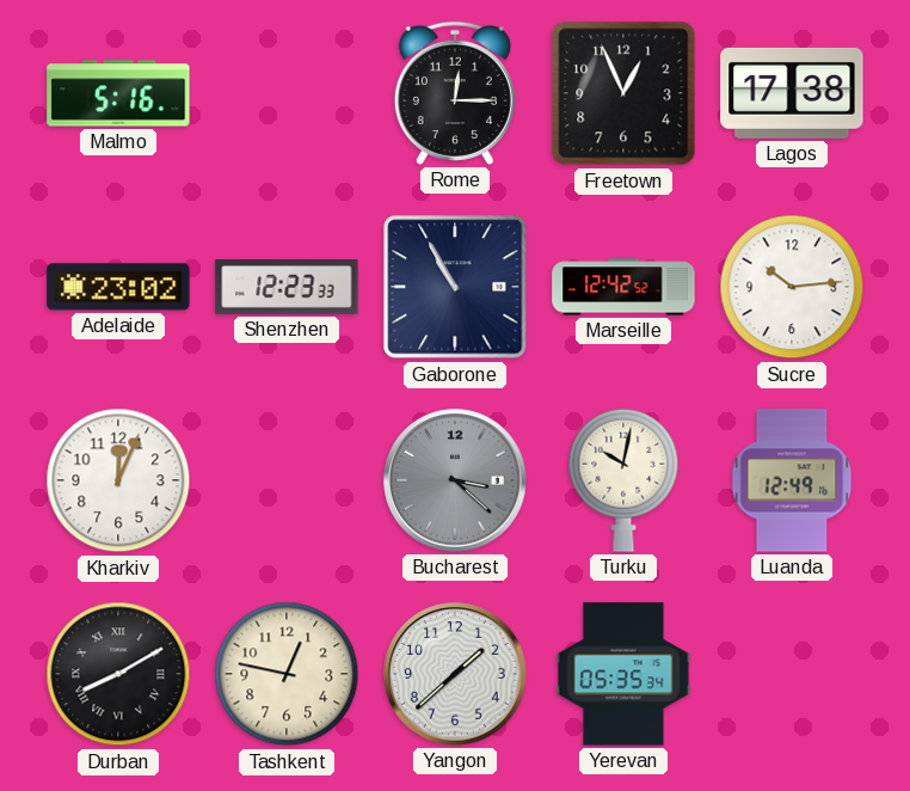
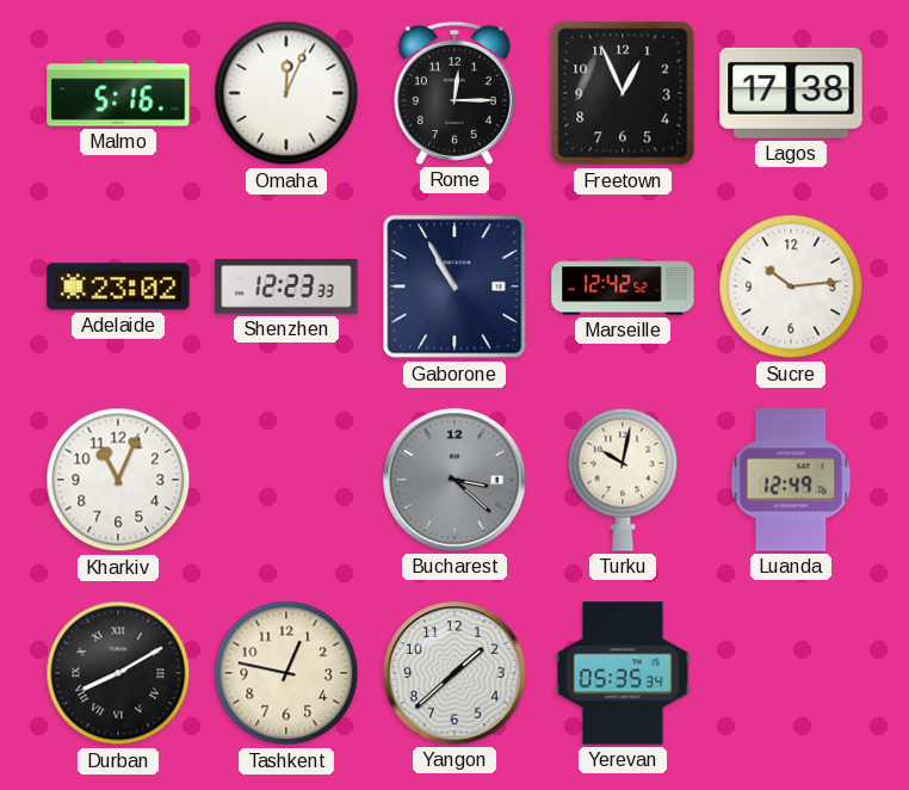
Omaha: none -> 12:04
Kharkiv: 12:04 -> 11:04
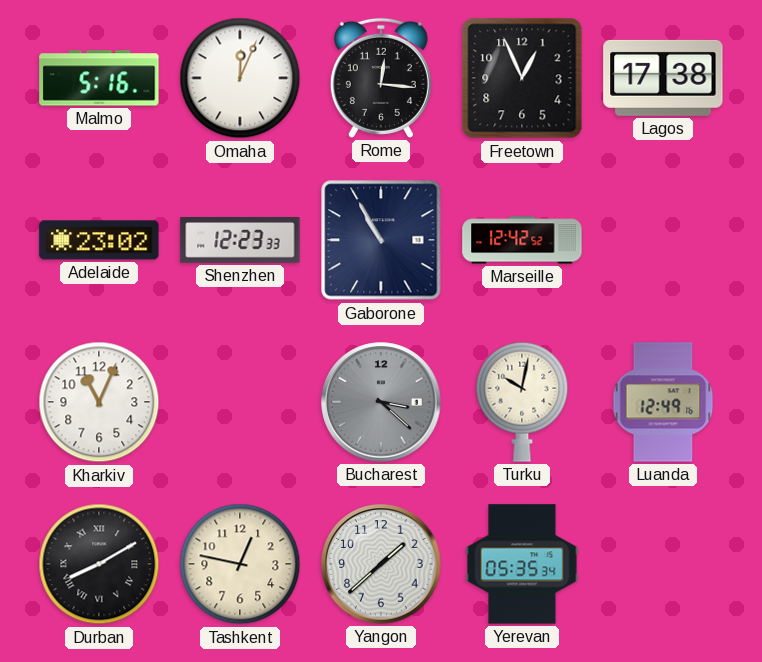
Rome: 12:15 -> 12:16
Sucre: 10:14 -> none
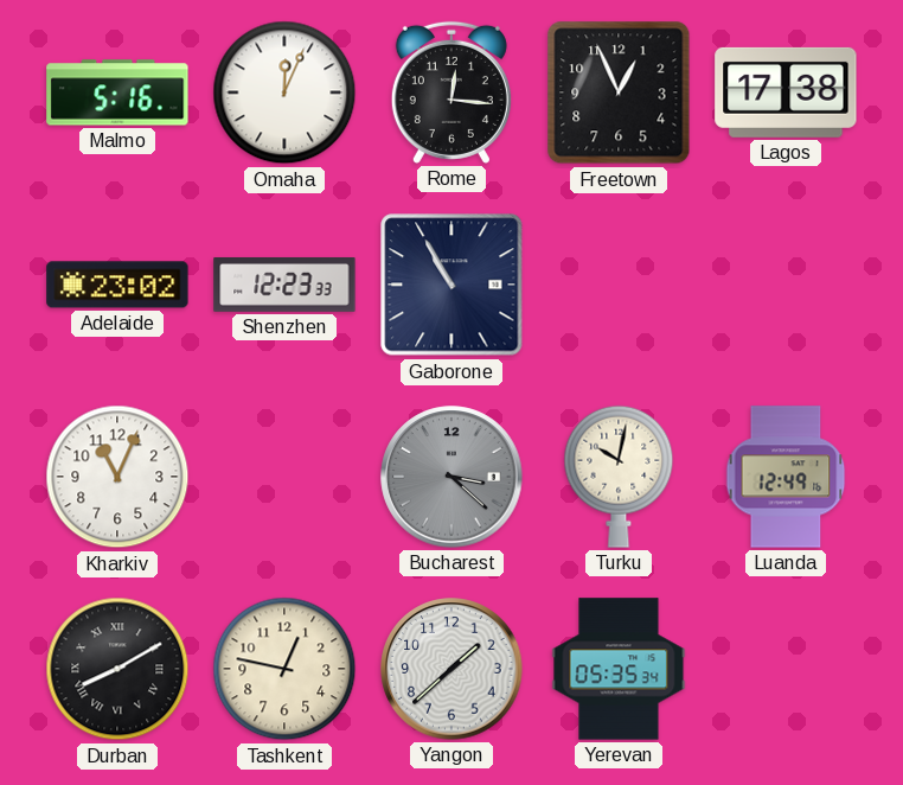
Marseille: 12:42 -> none
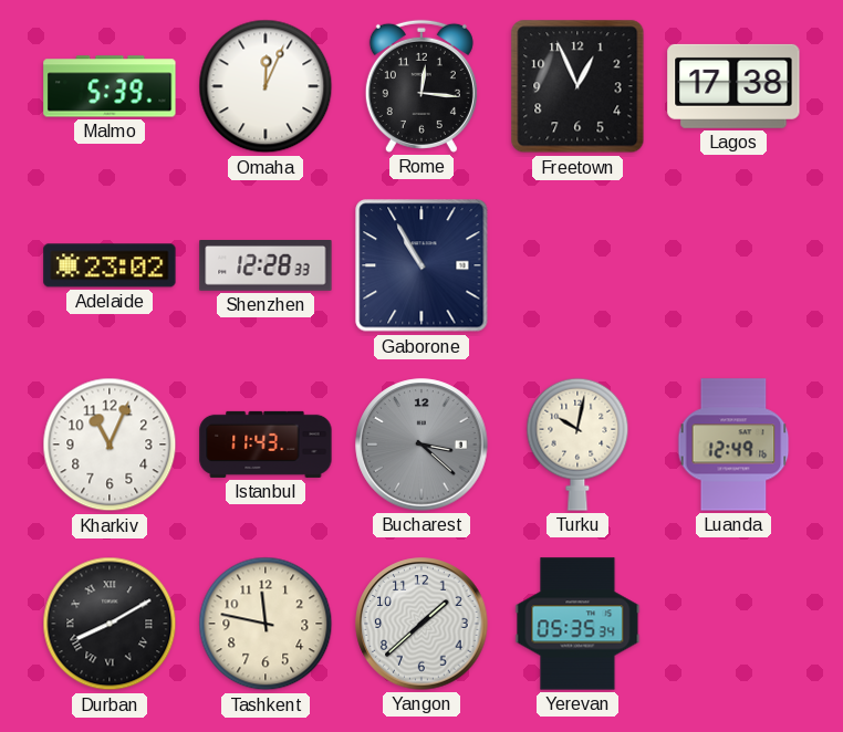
Malmo: 5:16 -> 5:39
Shenzhen: 12:23 -> 12:28
Istanbul: none -> 11:43
Tashkent: 12:47 -> 11:47
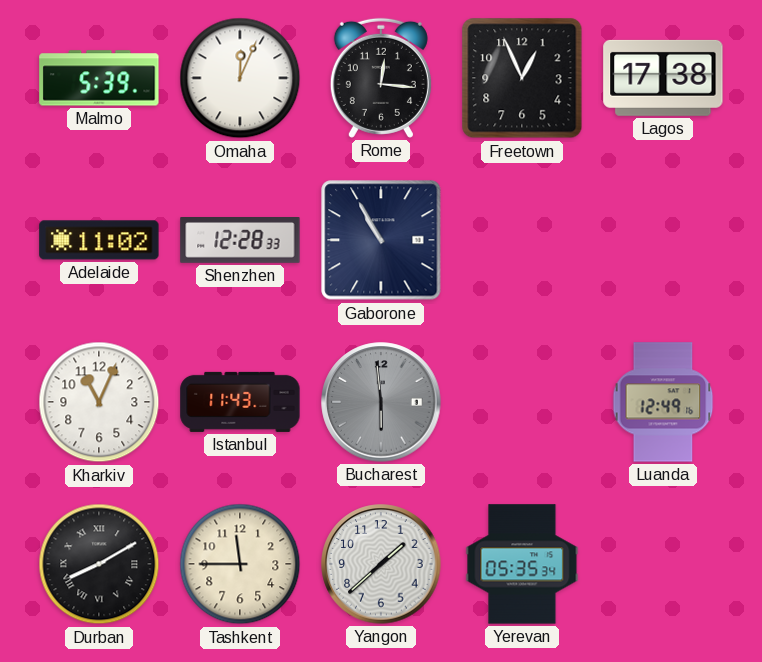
Adelaide: 23:02 -> 11:02
Bucharest: 3:22 -> 5:59
Turku: 10:02 -> none
Tashkent: 11:47 -> 11:45
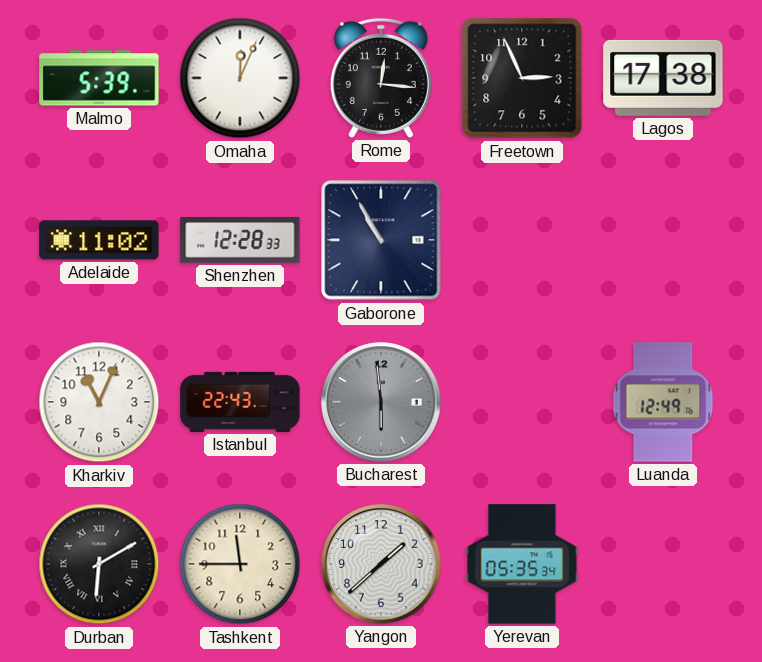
Freetown: 12:56 -> 2:56
Istanbul: 11:43 -> 22:43
Durban: 8:10 -> 6:10
